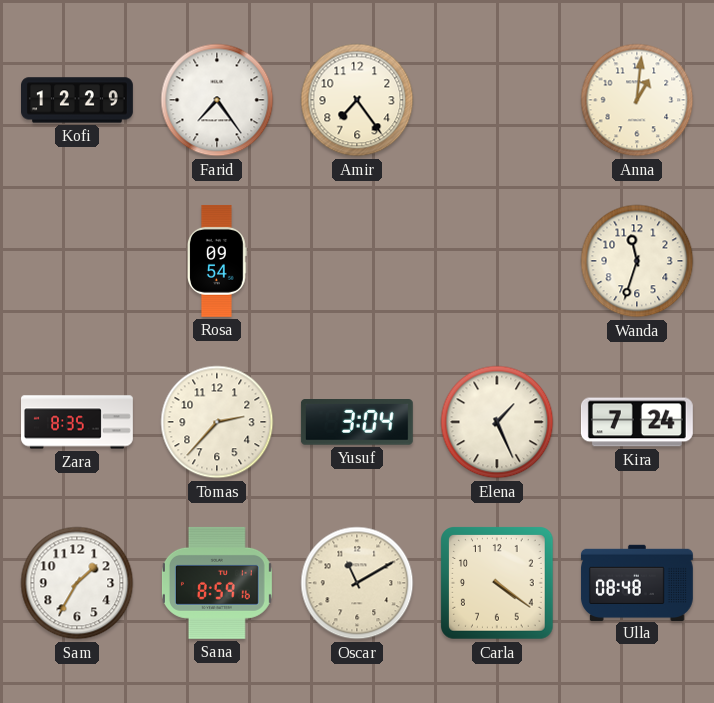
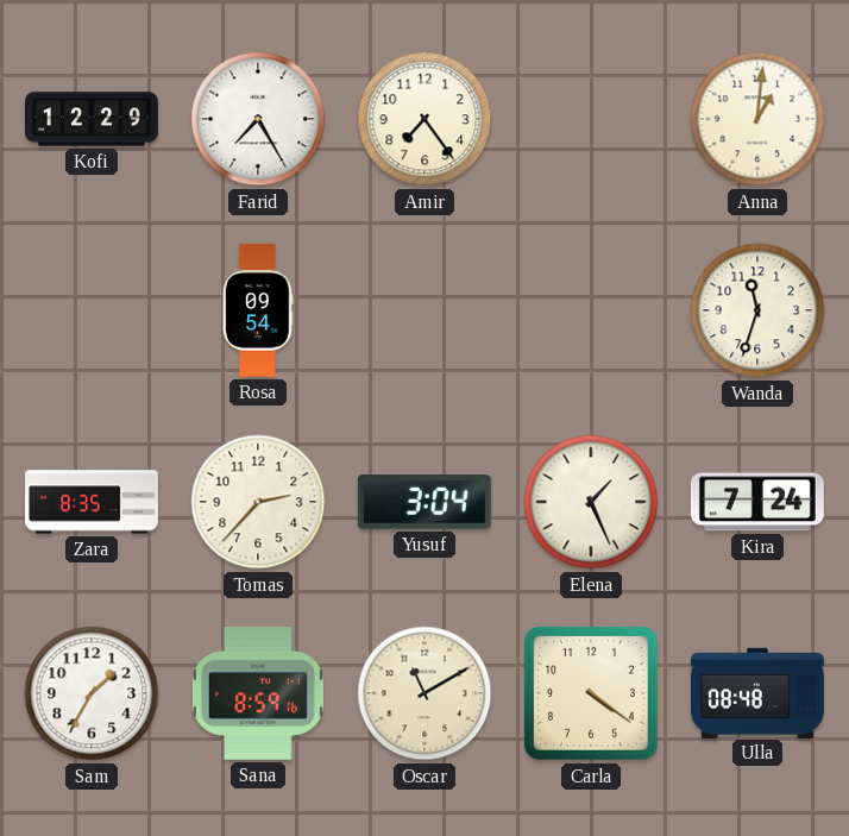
Farid: 7:24 -> 7:25
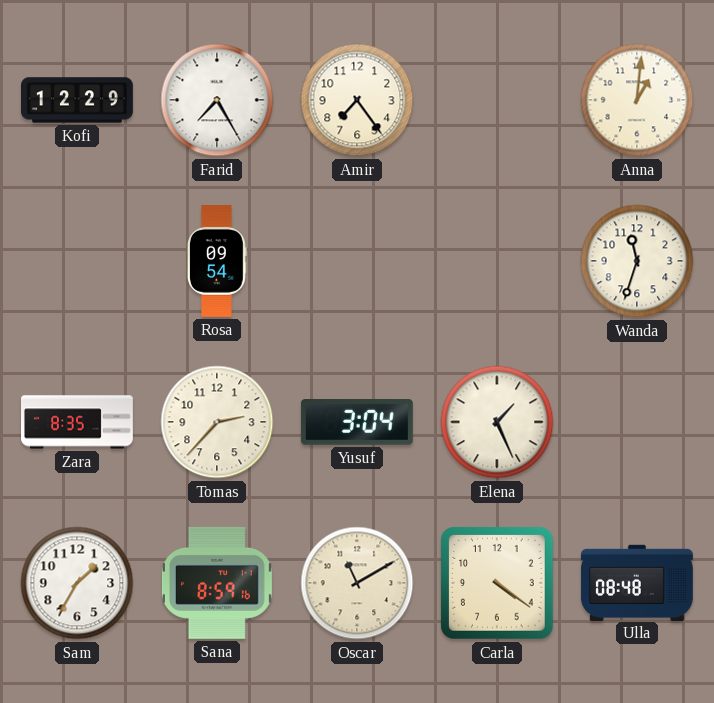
Kira: 7:24 -> none
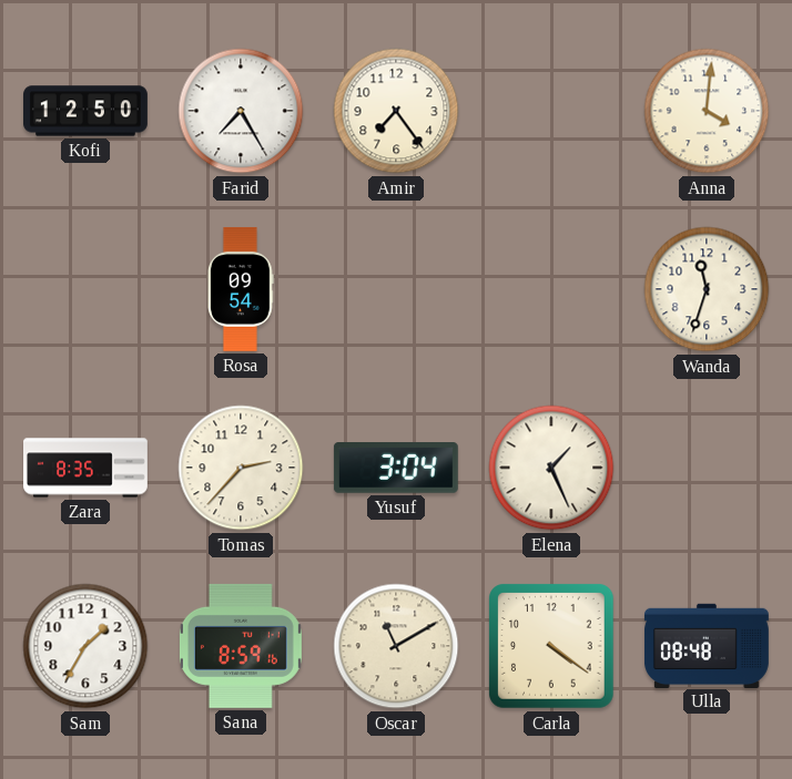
Kofi: 12:29 -> 12:50
Anna: 1:01 -> 4:01
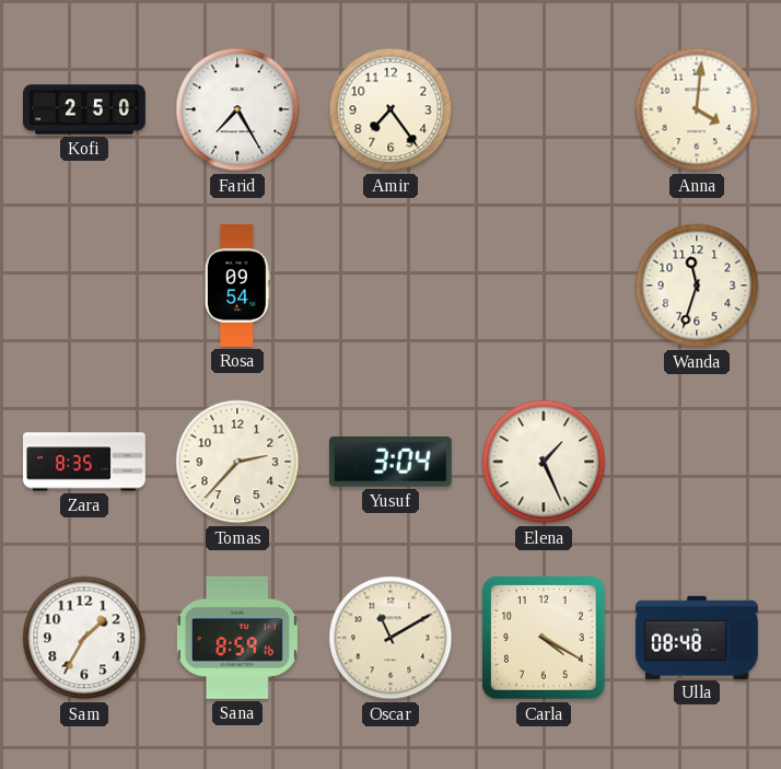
Kofi: 12:50 -> 2:50
Carla: 4:21 -> 4:20
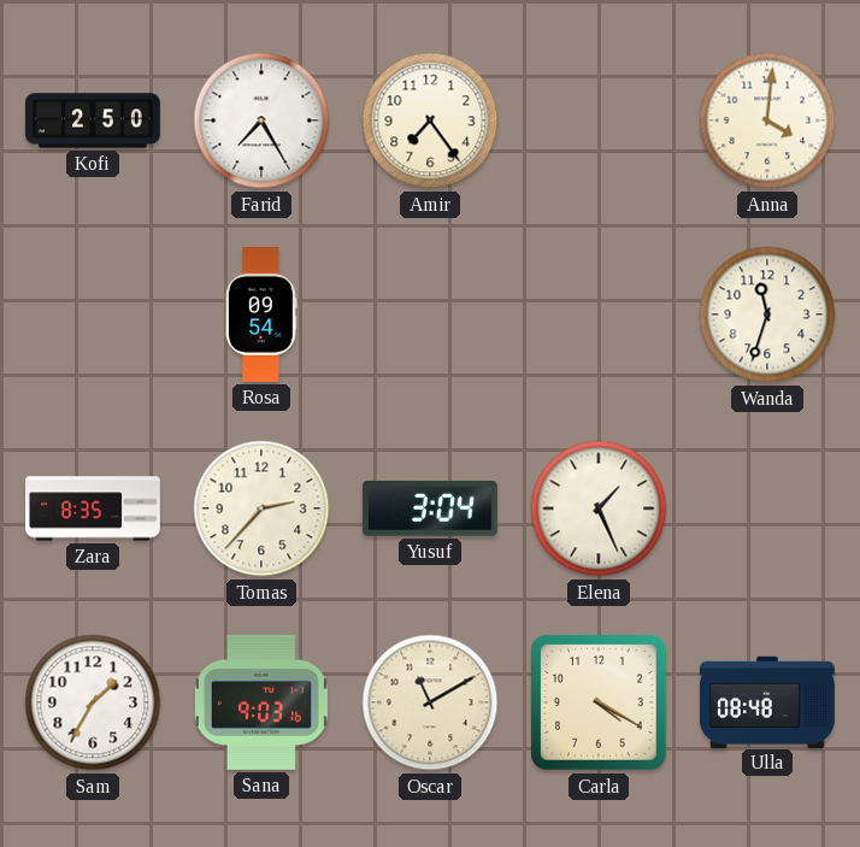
Sana: 8:59 -> 9:03
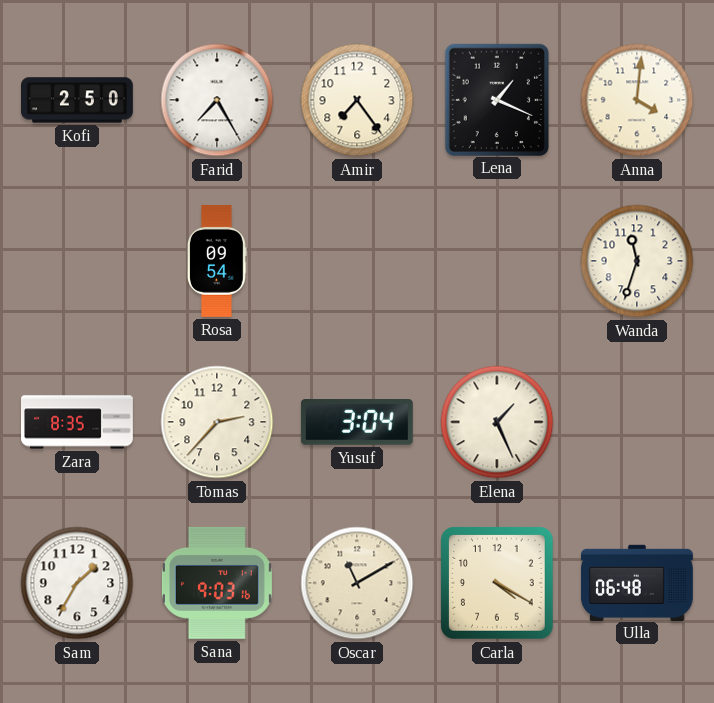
Lena: none -> 1:19
Ulla: 08:48 -> 06:48
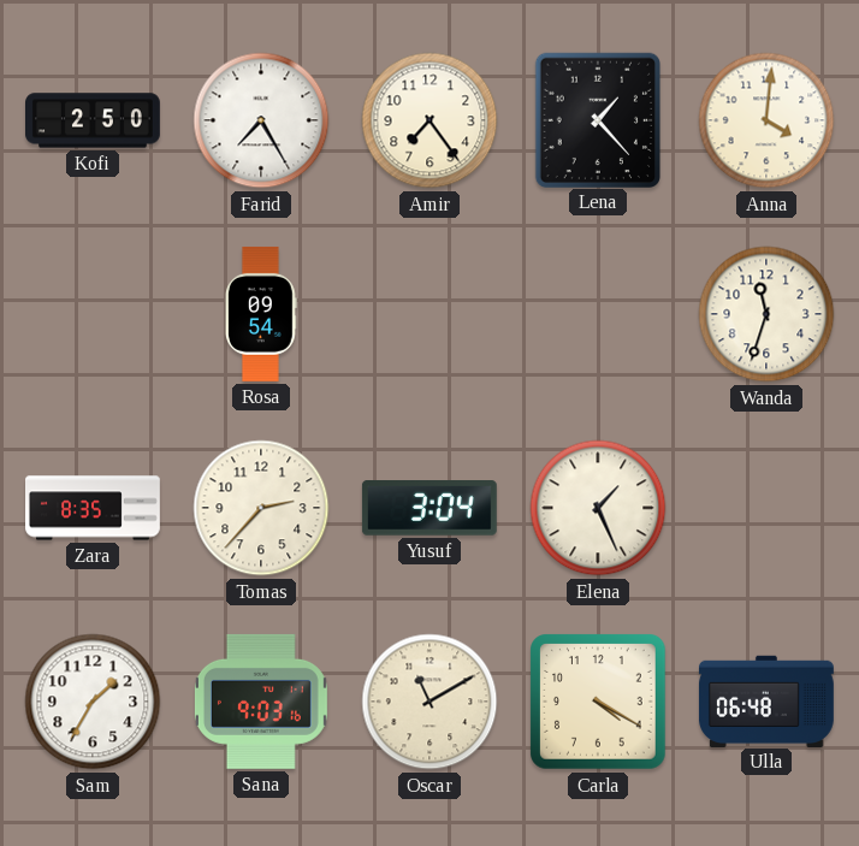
Lena: 1:19 -> 1:23
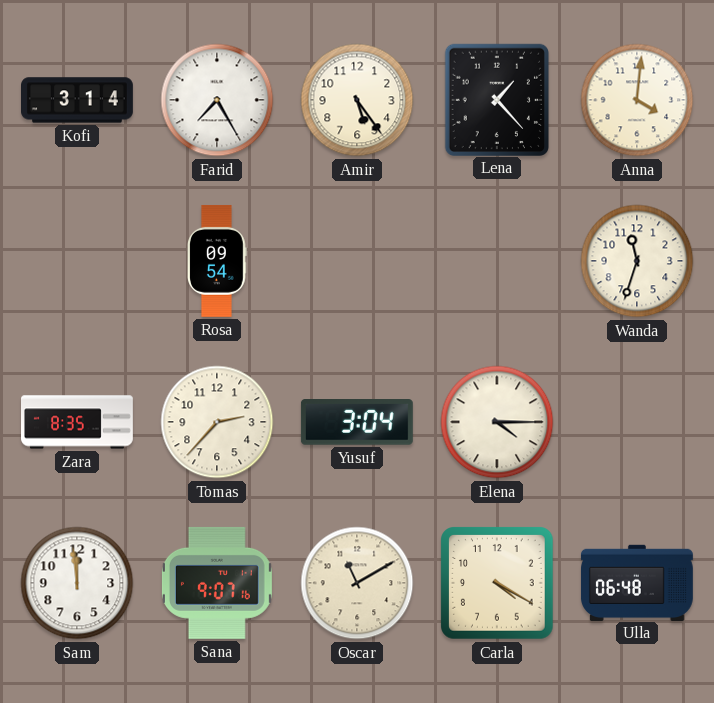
Kofi: 2:50 -> 3:14
Amir: 7:24 -> 5:24
Elena: 1:26 -> 4:15
Sam: 1:35 -> 11:59
Sana: 9:03 -> 9:07
